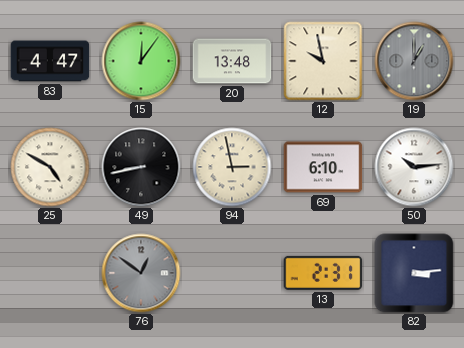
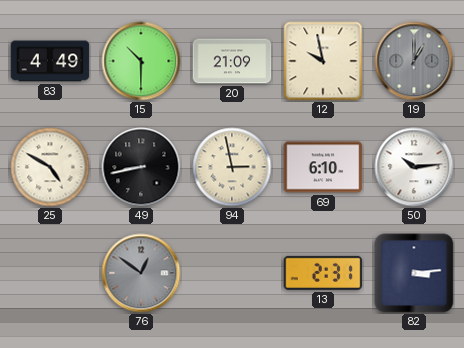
83: 4:47 -> 4:49
15: 12:06 -> 10:30
20: 13:48 -> 21:09
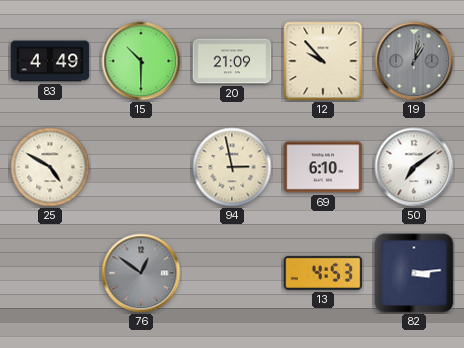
12: 9:58 -> 9:53
19: 1:00 -> 1:02
49: 8:43 -> none
50: 10:14 -> 7:09
13: 2:31 -> 4:53
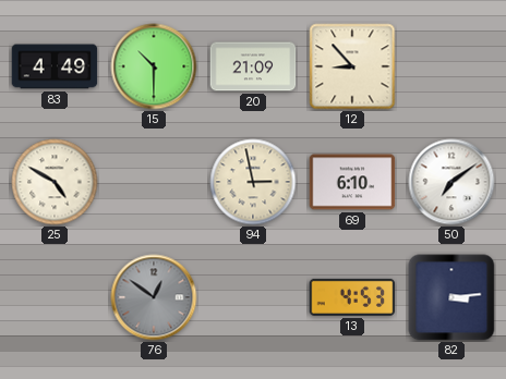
12: 9:53 -> 8:53
19: 1:02 -> none
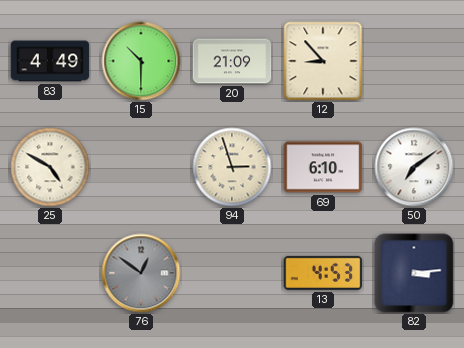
94: 2:58 -> 2:57
